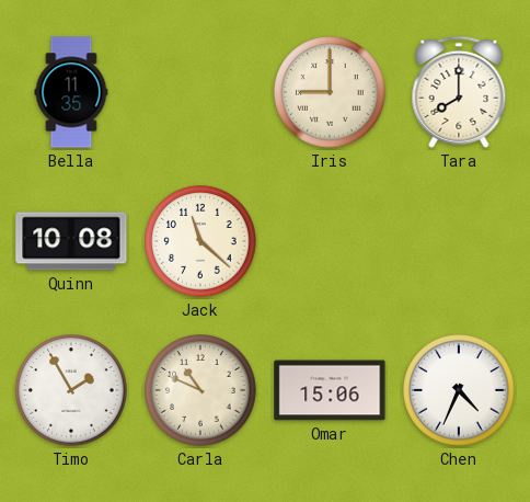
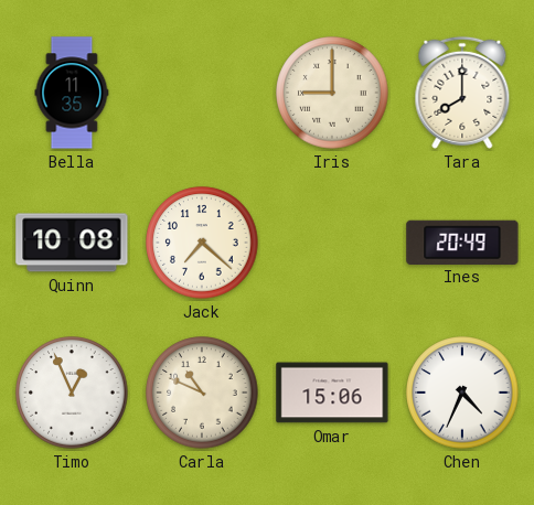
Jack: 11:22 -> 7:22
Ines: none -> 20:49
Timo: 1:55 -> 12:56
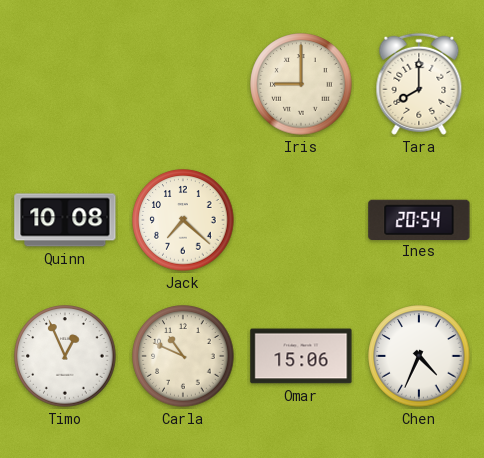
Bella: 11:35 -> none
Ines: 20:49 -> 20:54
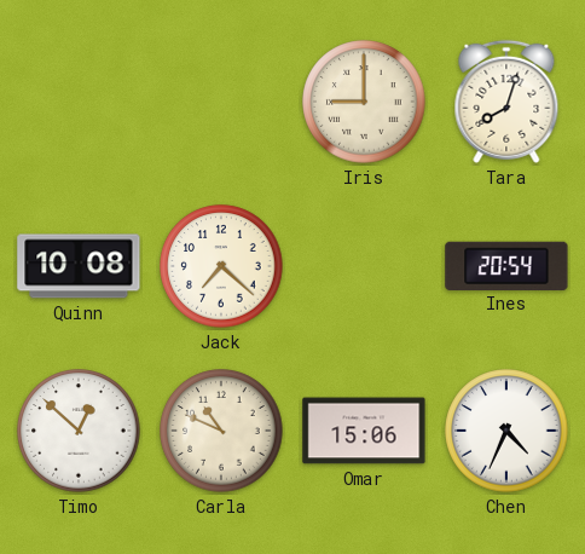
Tara: 8:00 -> 8:03
Timo: 12:56 -> 12:52
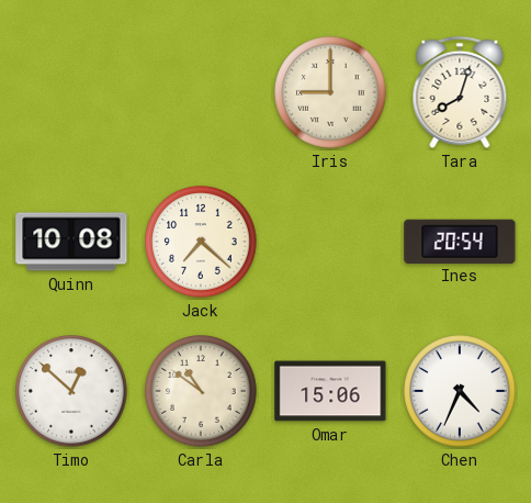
Carla: 10:49 -> 10:51
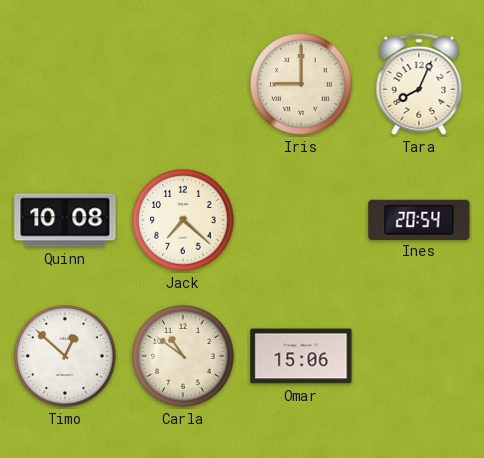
Tara: 8:03 -> 8:04
Chen: 4:34 -> none
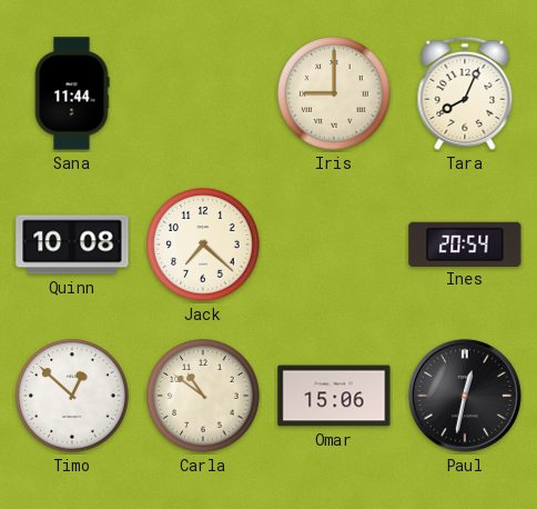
Sana: none -> 11:44
Paul: none -> 12:32
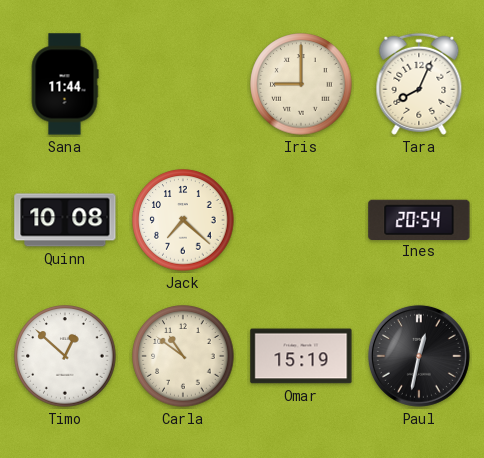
Omar: 15:06 -> 15:19
